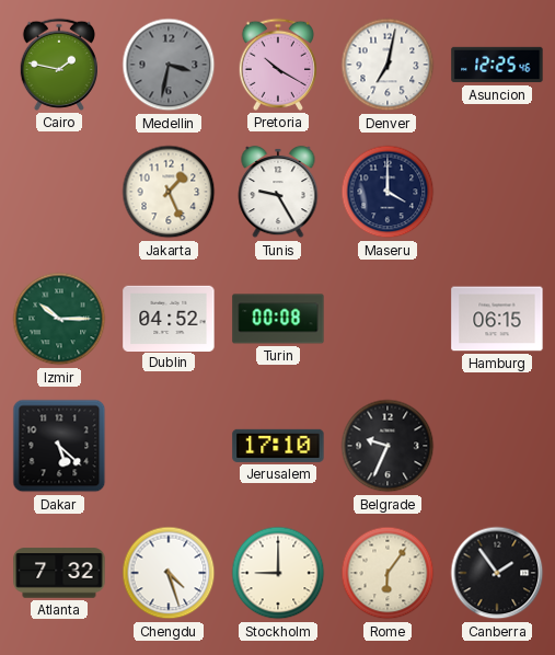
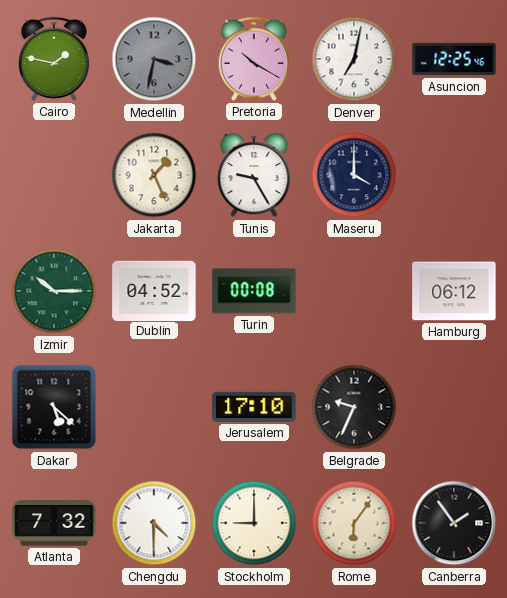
Hamburg: 06:15 -> 06:12
Chengdu: 4:27 -> 4:30
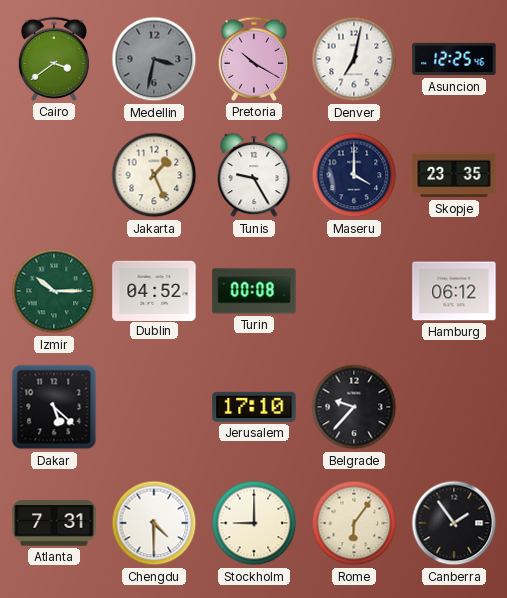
Cairo: 1:47 -> 3:39
Skopje: none -> 23:35
Belgrade: 9:34 -> 9:37
Atlanta: 7:32 -> 7:31
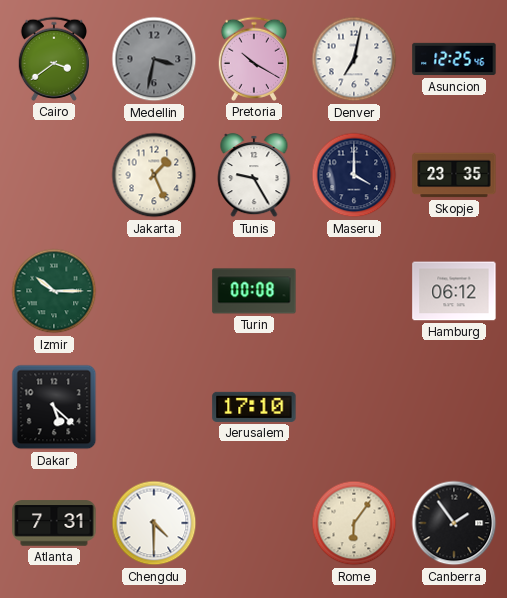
Dublin: 04:52 -> none
Belgrade: 9:37 -> none
Stockholm: 9:00 -> none
